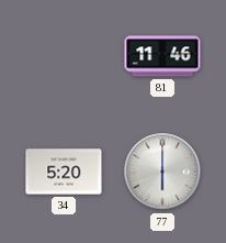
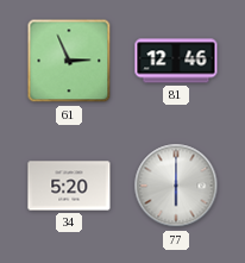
61: none -> 2:56
81: 11:46 -> 12:46
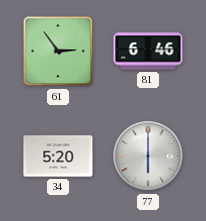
61: 2:56 -> 2:54
81: 12:46 -> 6:46
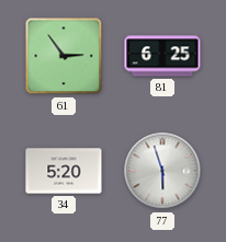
81: 6:46 -> 6:25
77: 6:00 -> 5:57
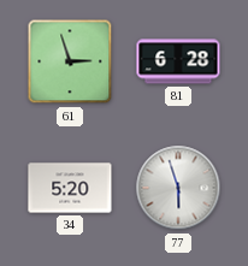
61: 2:54 -> 2:57
81: 6:25 -> 6:28
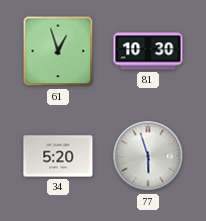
61: 2:57 -> 12:57
81: 6:28 -> 10:30
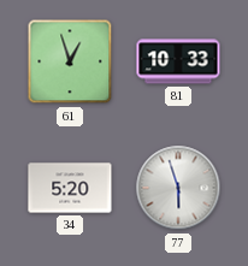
81: 10:30 -> 10:33
